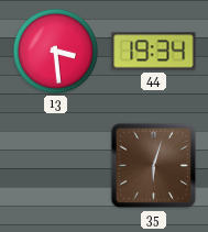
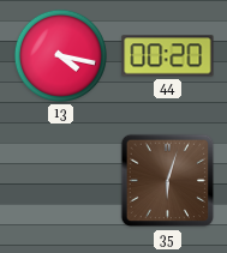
13: 3:29 -> 4:17
44: 19:34 -> 00:20
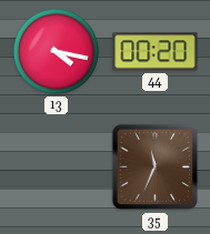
35: 6:03 -> 11:34
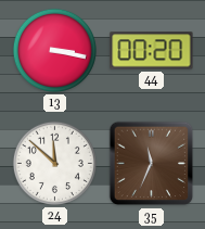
13: 4:17 -> 3:17
24: none -> 11:52
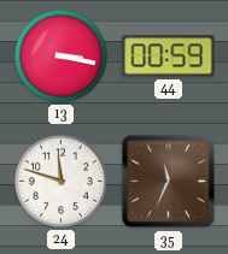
44: 00:20 -> 00:59
24: 11:52 -> 11:48
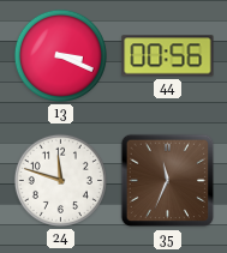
13: 3:17 -> 3:19
44: 00:59 -> 00:56
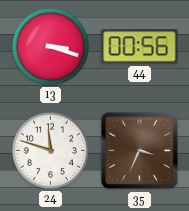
13: 3:19 -> 3:18
35: 11:34 -> 3:34
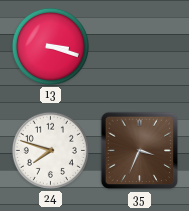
44: 00:56 -> none
24: 11:48 -> 7:48
